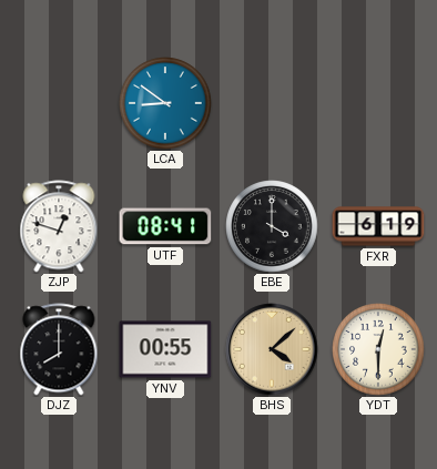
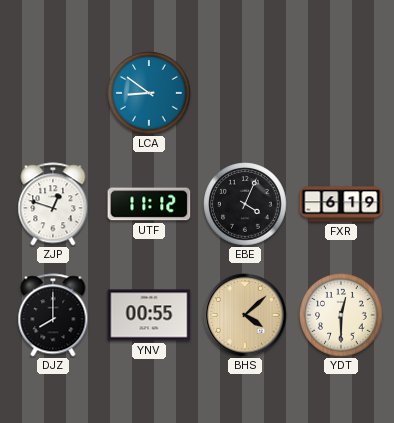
UTF: 08:41 -> 11:12
EBE: 4:00 -> 4:04
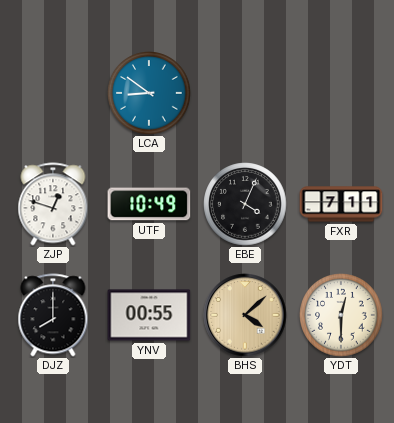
UTF: 11:12 -> 10:49
FXR: 6:19 -> 7:11
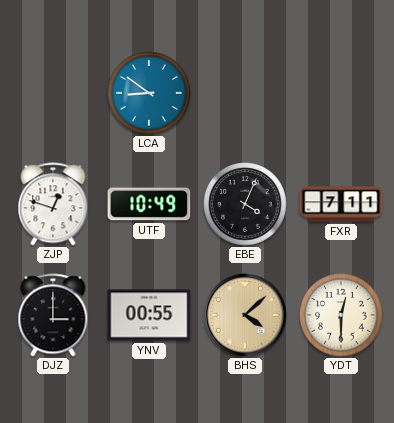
DJZ: 8:00 -> 3:00
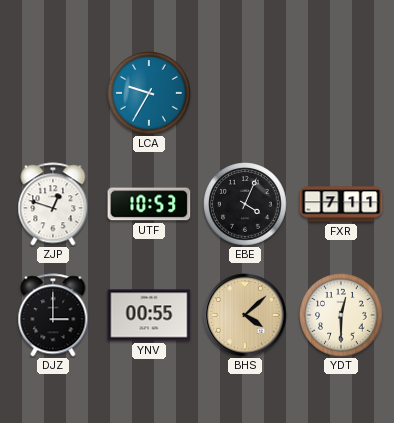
LCA: 8:51 -> 9:35
UTF: 10:49 -> 10:53
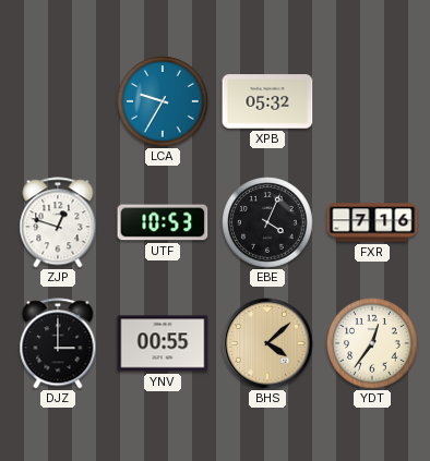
XPB: none -> 05:32
FXR: 7:11 -> 7:16
YDT: 12:30 -> 12:36
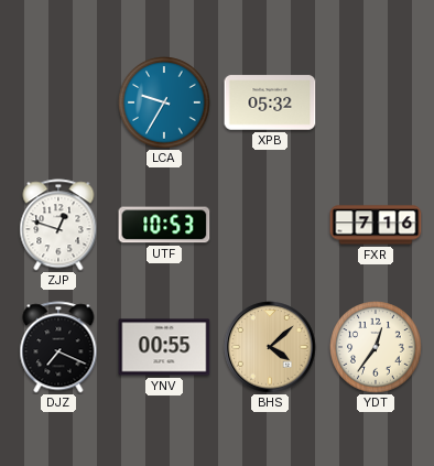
EBE: 4:04 -> none
DJZ: 3:00 -> 7:19
